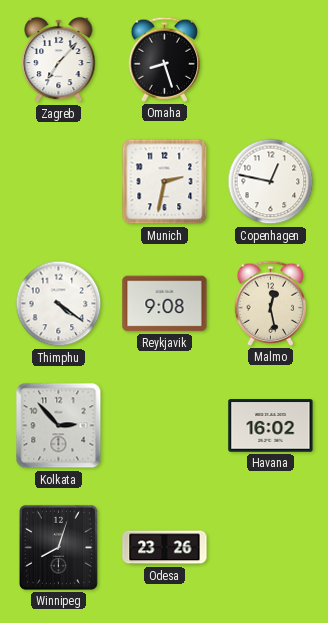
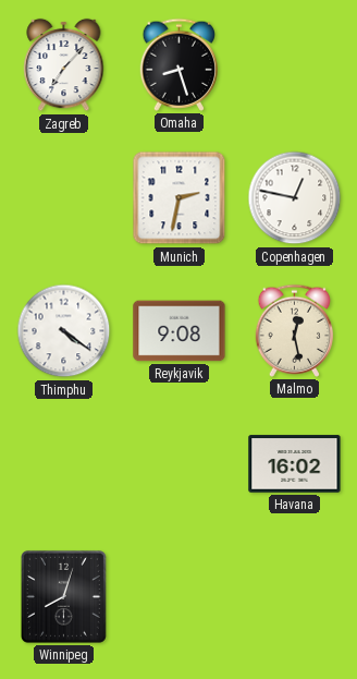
Kolkata: 2:53 -> none
Odesa: 23:26 -> none
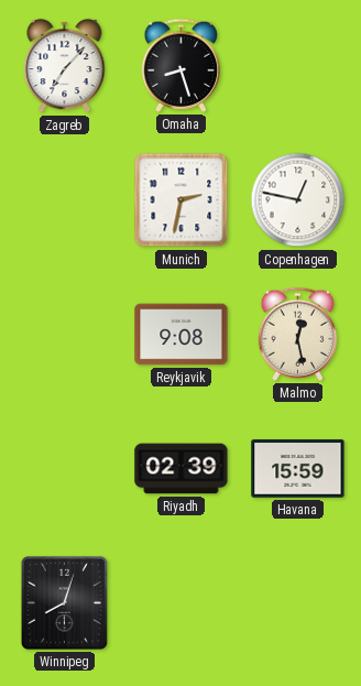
Thimphu: 4:21 -> none
Riyadh: none -> 02:39
Havana: 16:02 -> 15:59
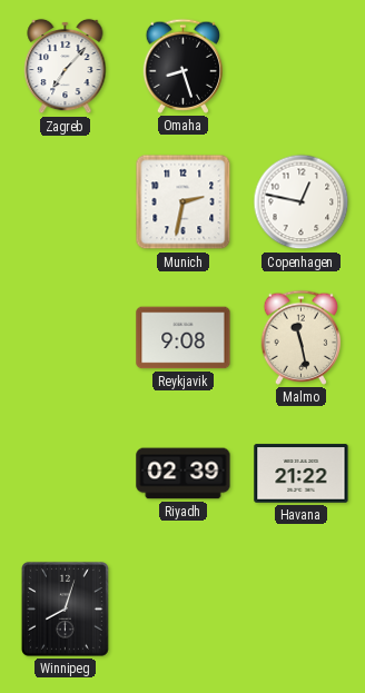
Malmo: 12:28 -> 11:28
Havana: 15:59 -> 21:22
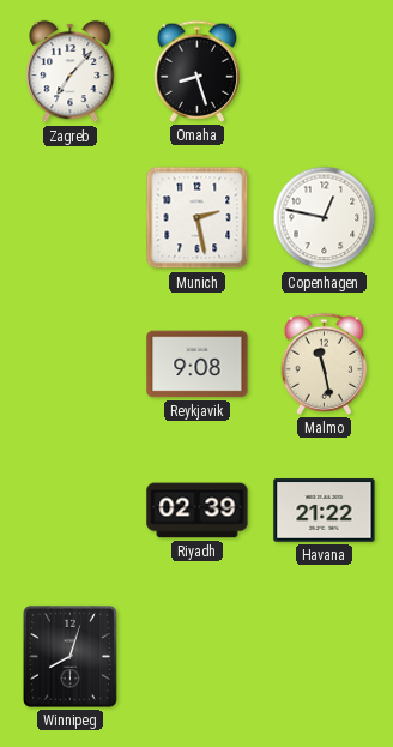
Munich: 2:32 -> 2:28
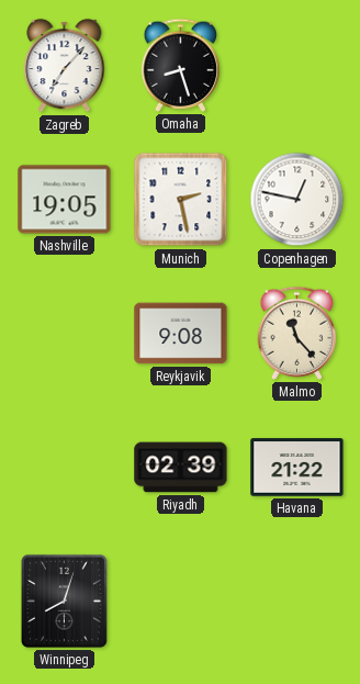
Nashville: none -> 19:05
Malmo: 11:28 -> 11:23
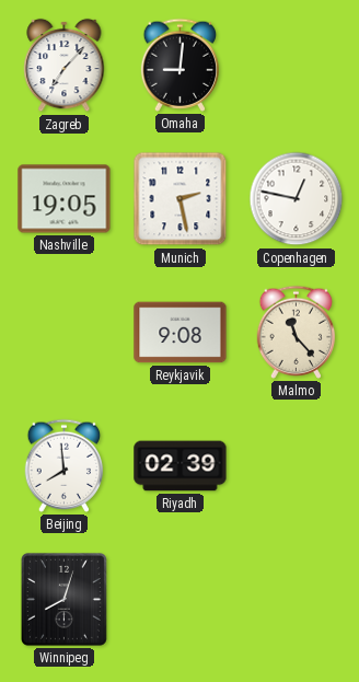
Omaha: 8:27 -> 9:01
Beijing: none -> 7:59
Havana: 21:22 -> none
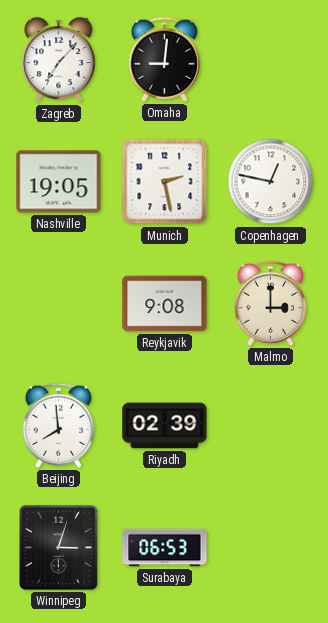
Malmo: 11:23 -> 3:00
Winnipeg: 8:03 -> 3:03
Surabaya: none -> 06:53
